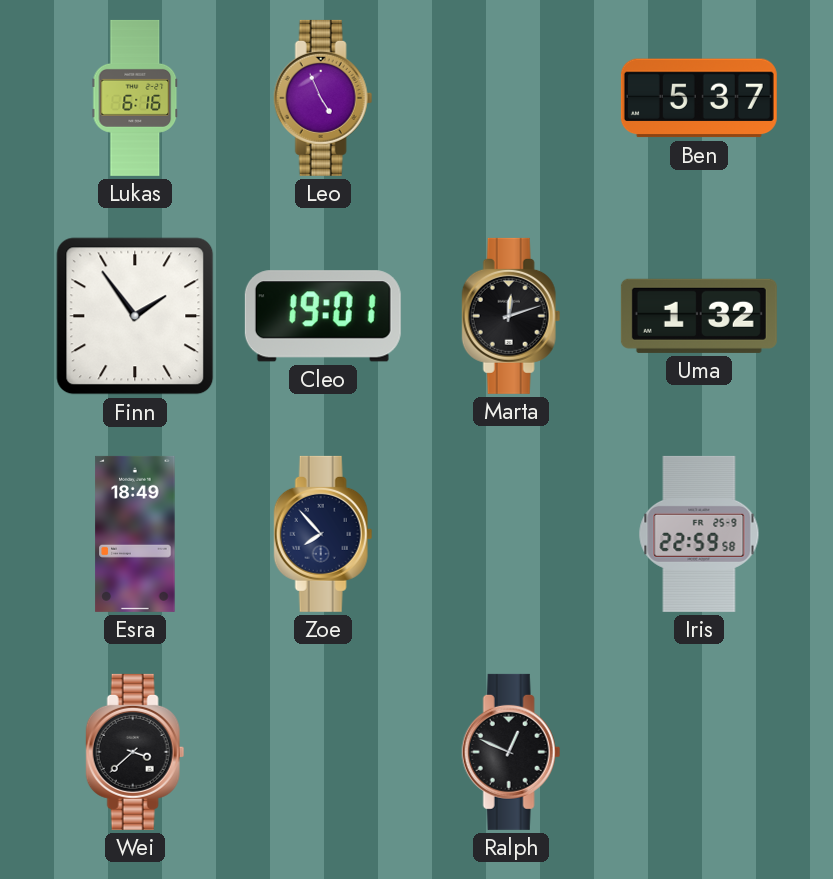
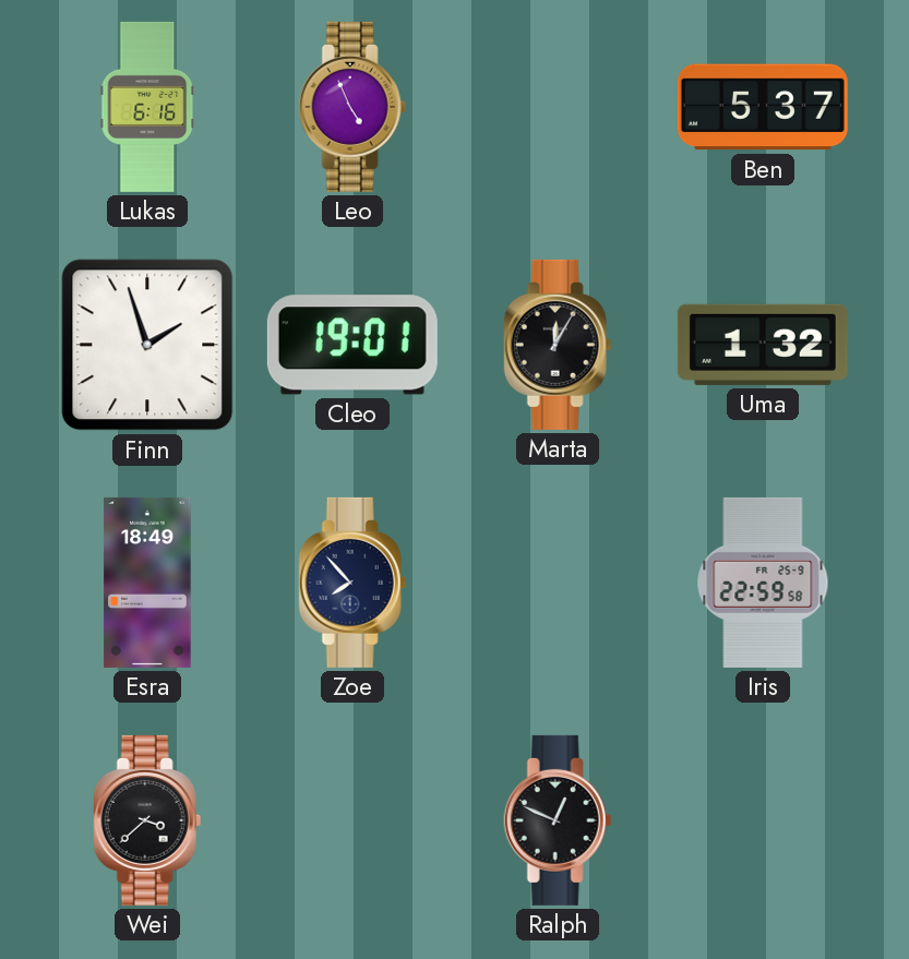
Finn: 1:54 -> 1:57
Marta: 12:12 -> 12:05
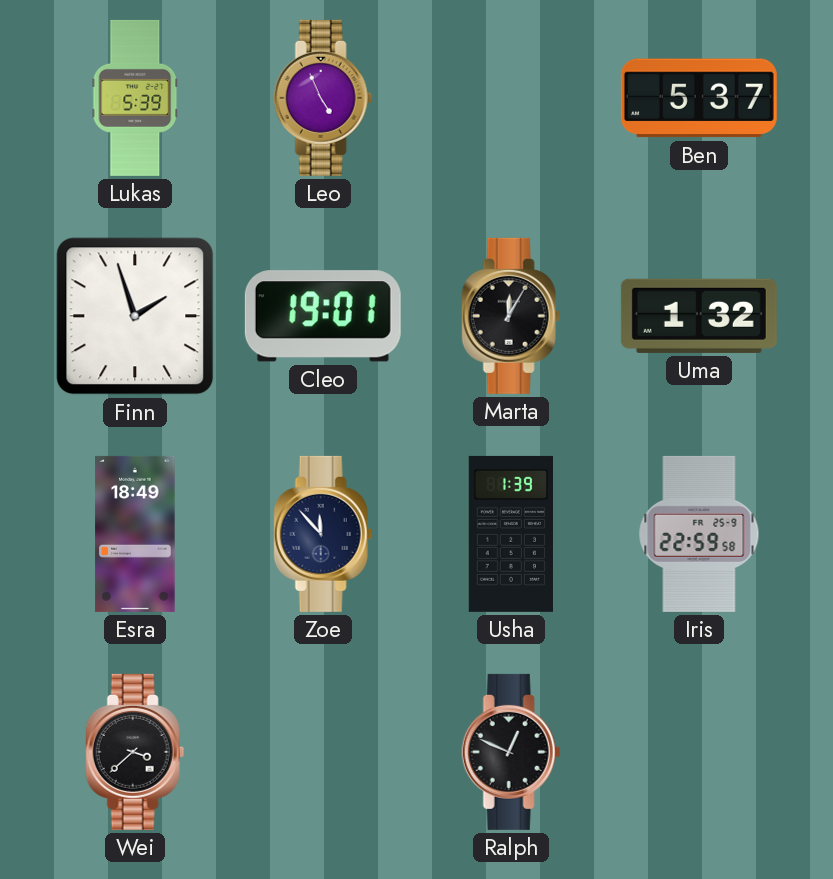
Lukas: 6:16 -> 5:39
Zoe: 7:53 -> 11:53
Usha: none -> 1:39
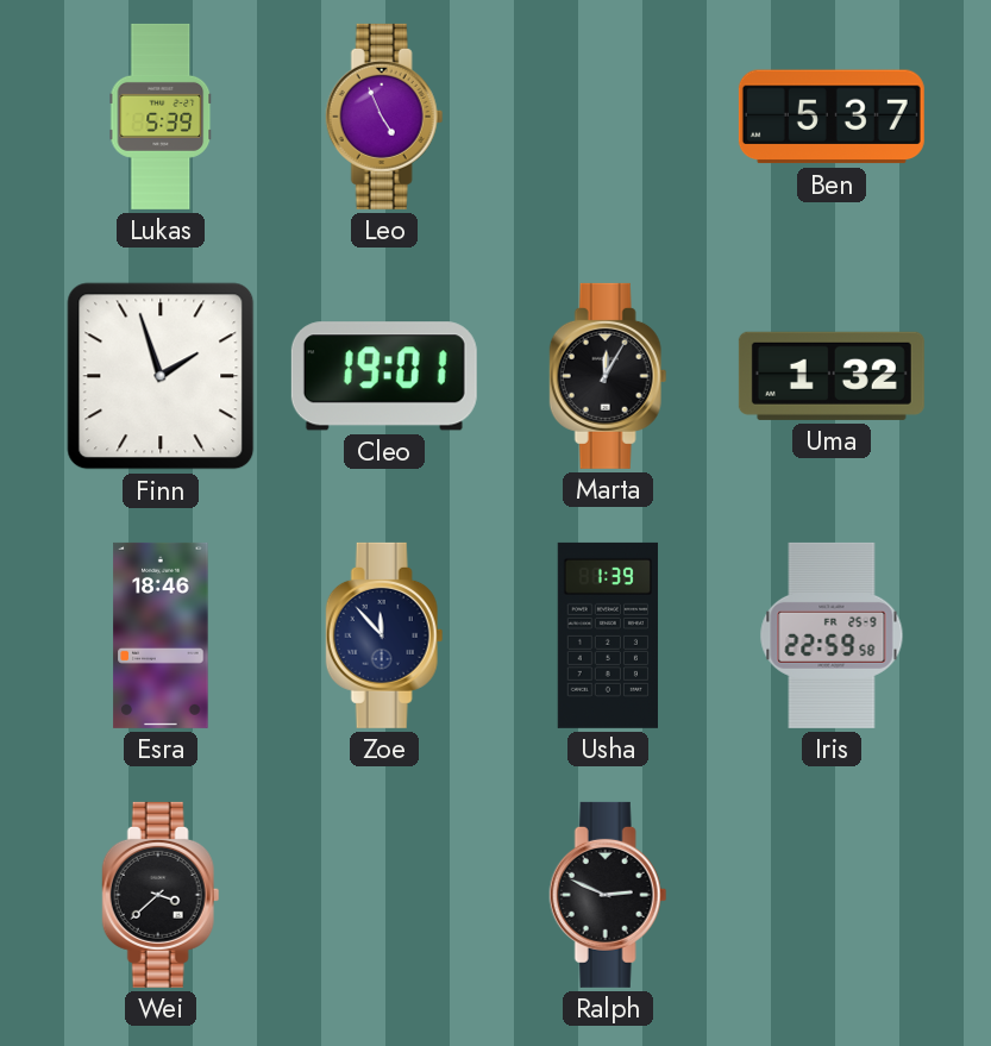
Esra: 18:49 -> 18:46
Ralph: 12:49 -> 2:49
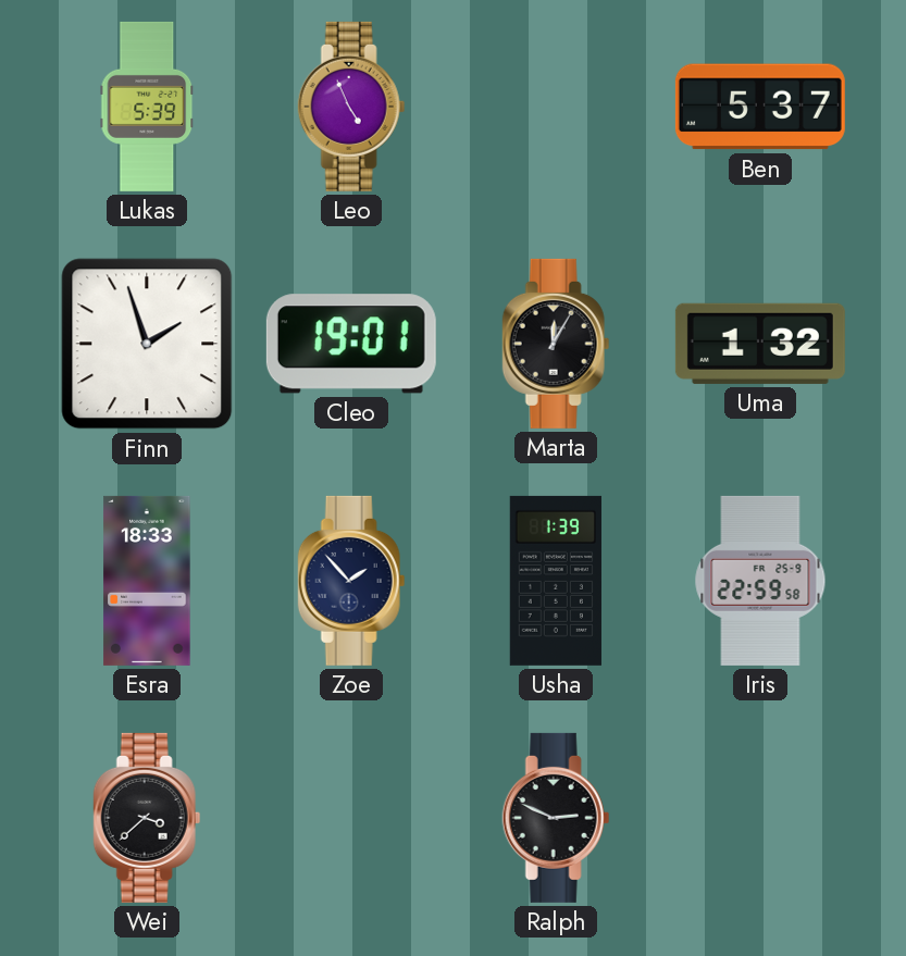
Esra: 18:46 -> 18:33
Zoe: 11:53 -> 1:53
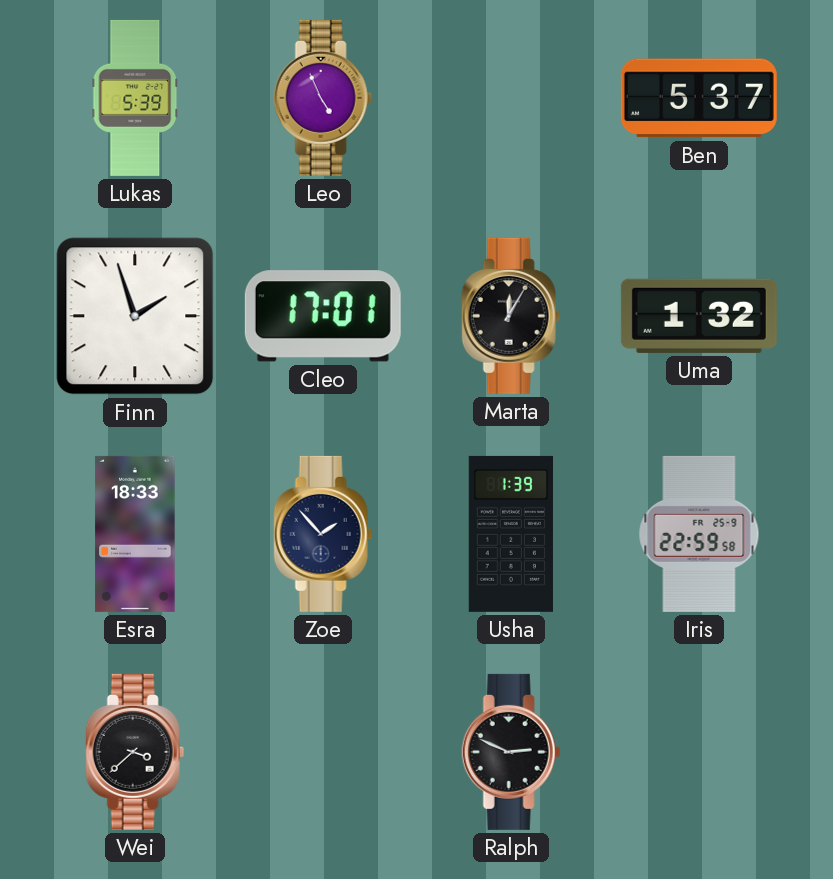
Cleo: 19:01 -> 17:01
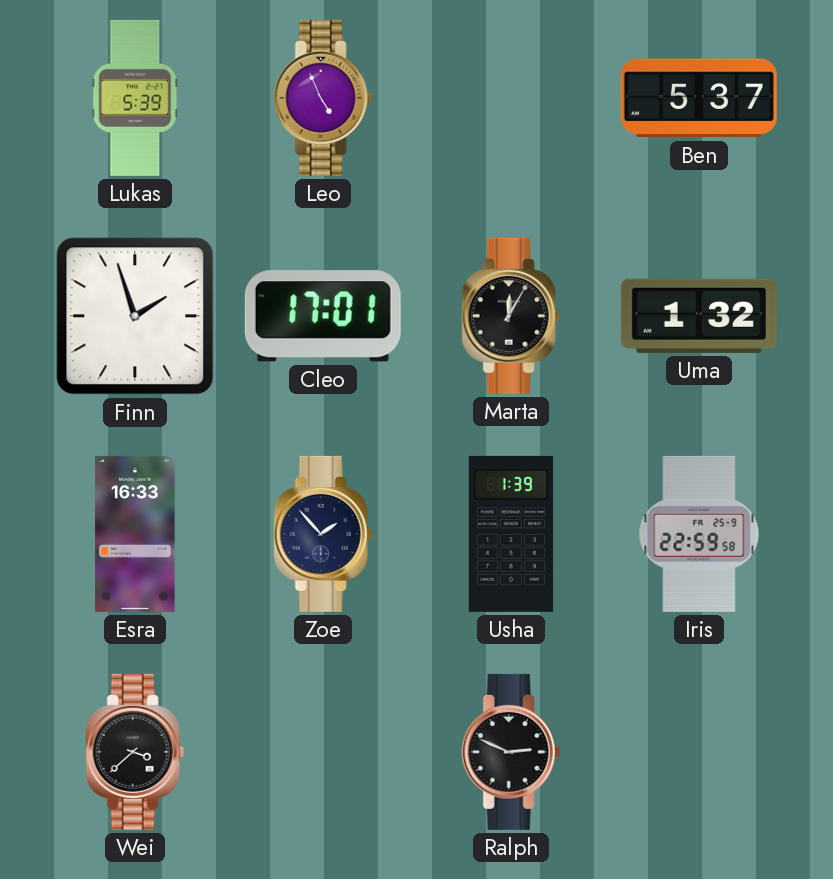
Esra: 18:33 -> 16:33
